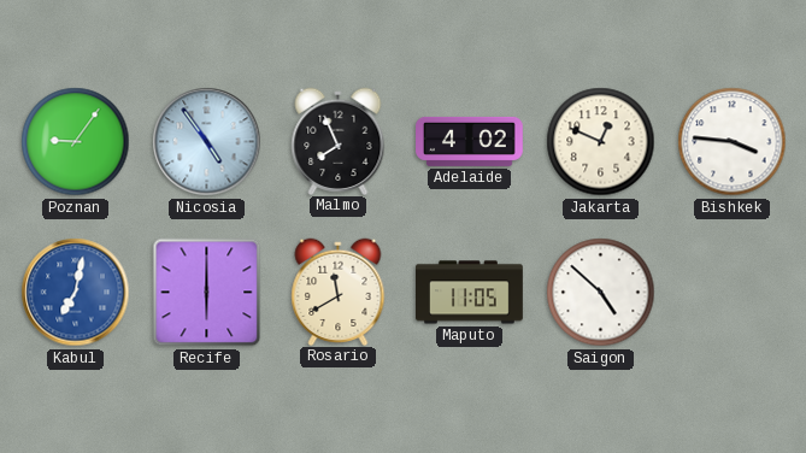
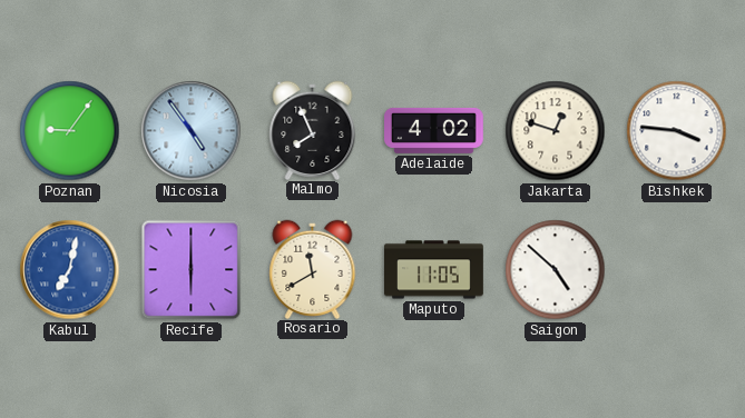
Jakarta: 12:49 -> 12:48
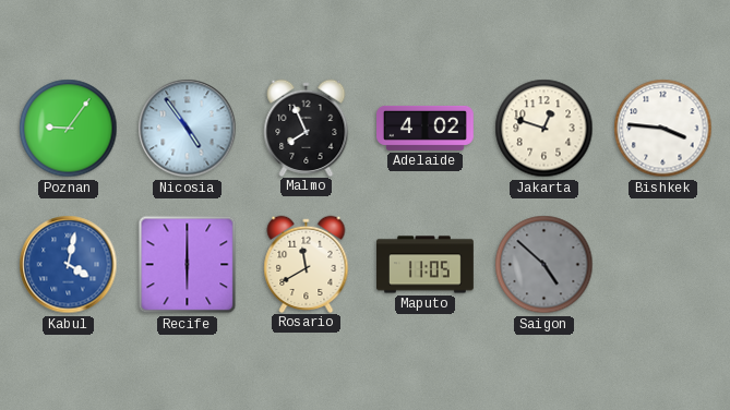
Kabul: 7:02 -> 4:02
Saigon dial: white -> grey
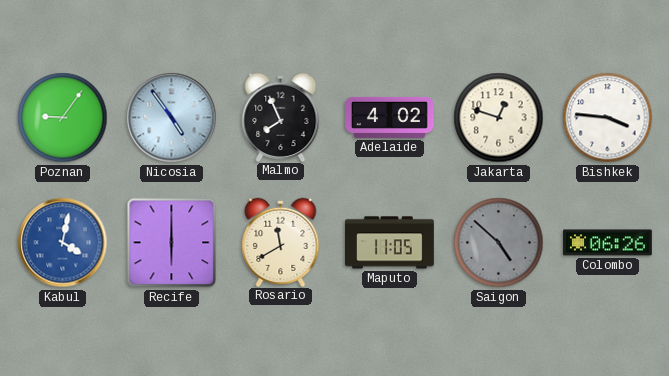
Colombo: none -> 06:26
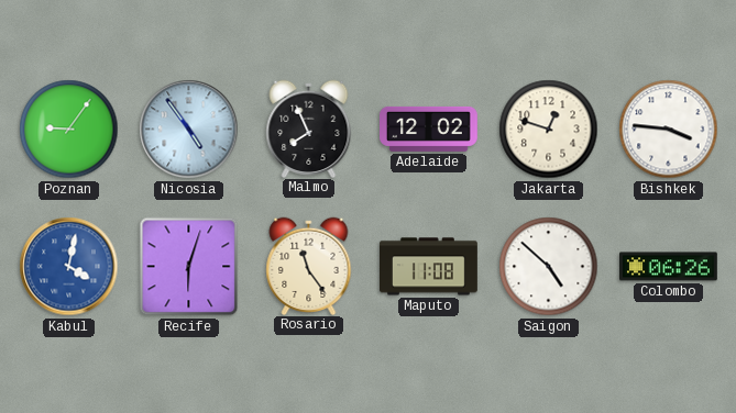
Adelaide: 4:02 -> 12:02
Recife: 6:00 -> 6:03
Rosario: 11:40 -> 11:24
Maputo: 11:05 -> 11:08
Saigon dial: grey -> white
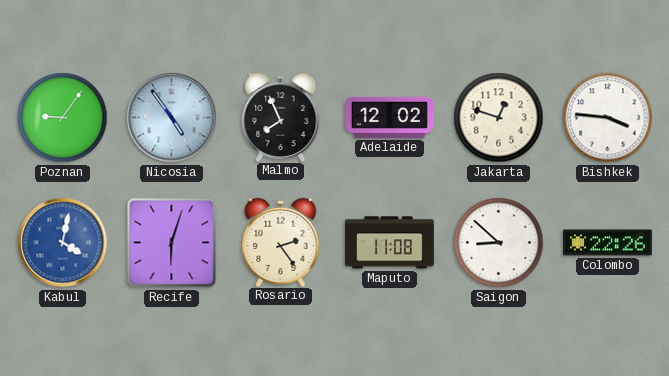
Rosario: 11:24 -> 2:24
Saigon: 4:52 -> 8:52
Colombo: 06:26 -> 22:26
